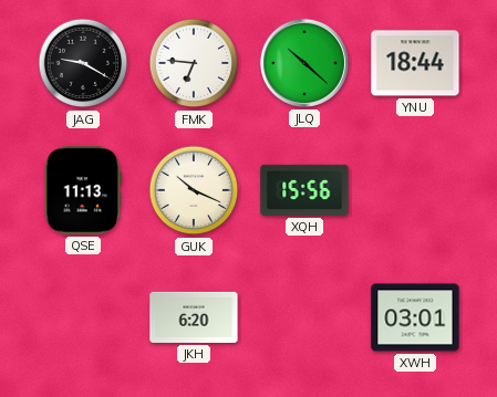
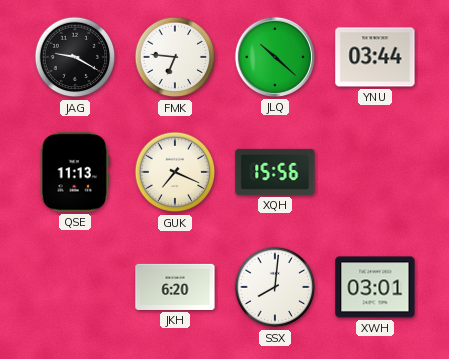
YNU: 18:44 -> 03:44
GUK: 10:19 -> 7:19
SSX: none -> 8:01
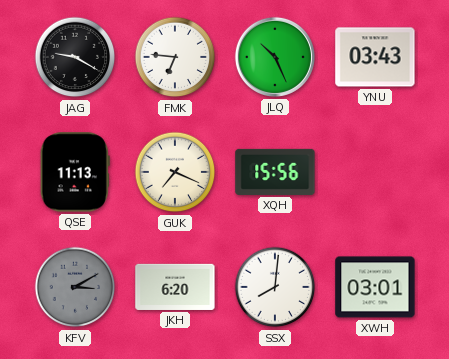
JLQ: 10:22 -> 10:26
YNU: 03:44 -> 03:43
KFV: none -> 3:10
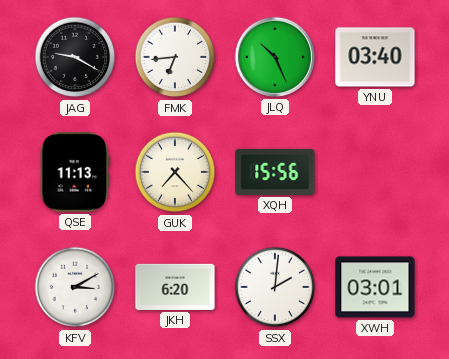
FMK: 6:46 -> 6:44
YNU: 03:43 -> 03:40
GUK: 7:19 -> 7:23
KFV dial: grey -> white
SSX: 8:01 -> 2:01
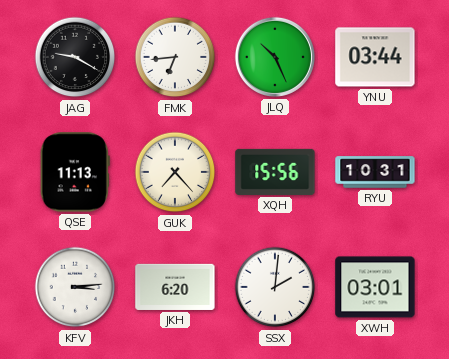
YNU: 03:40 -> 03:44
RYU: none -> 10:31
KFV: 3:10 -> 3:14
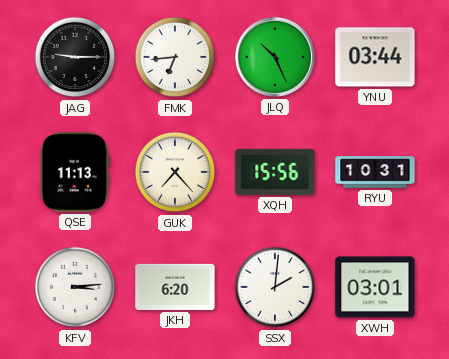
JAG: 9:20 -> 9:15
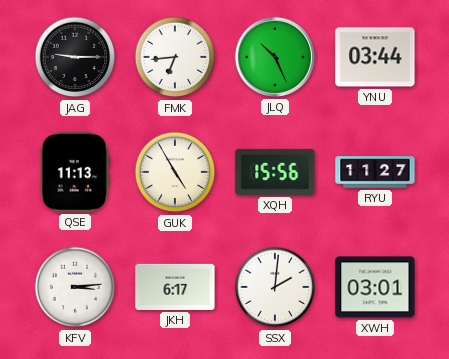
GUK: 7:23 -> 4:55
RYU: 10:31 -> 11:27
JKH: 6:20 -> 6:17
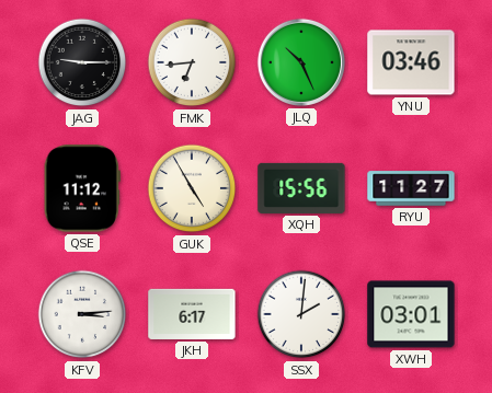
YNU: 03:44 -> 03:46
QSE: 11:13 -> 11:12
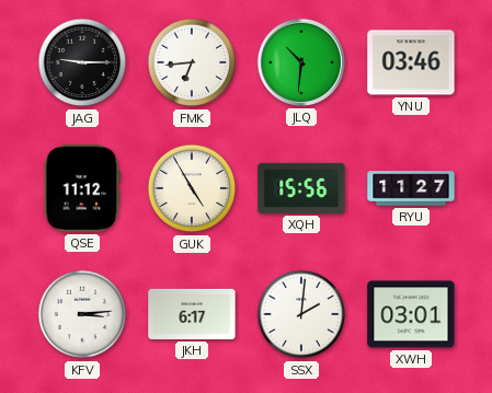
JLQ: 10:26 -> 10:31
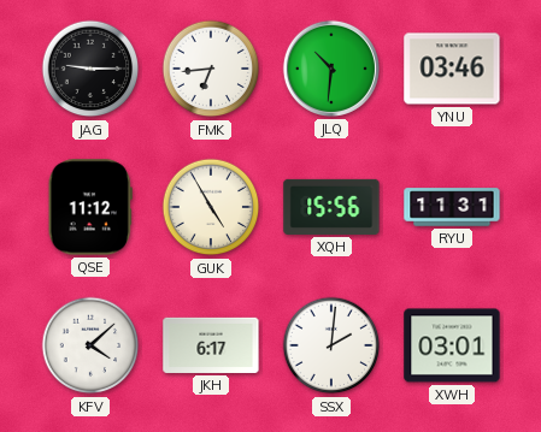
RYU: 11:27 -> 11:31
KFV: 3:14 -> 4:08
